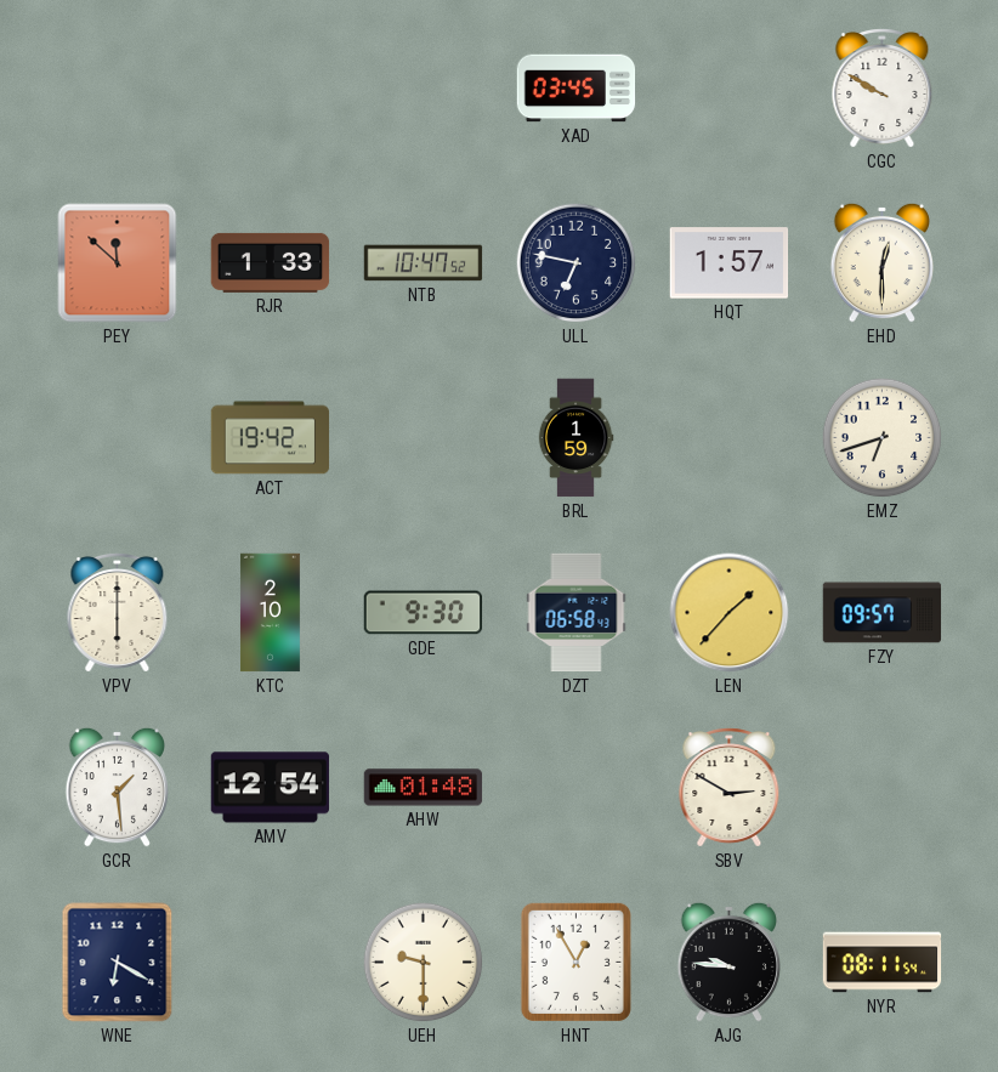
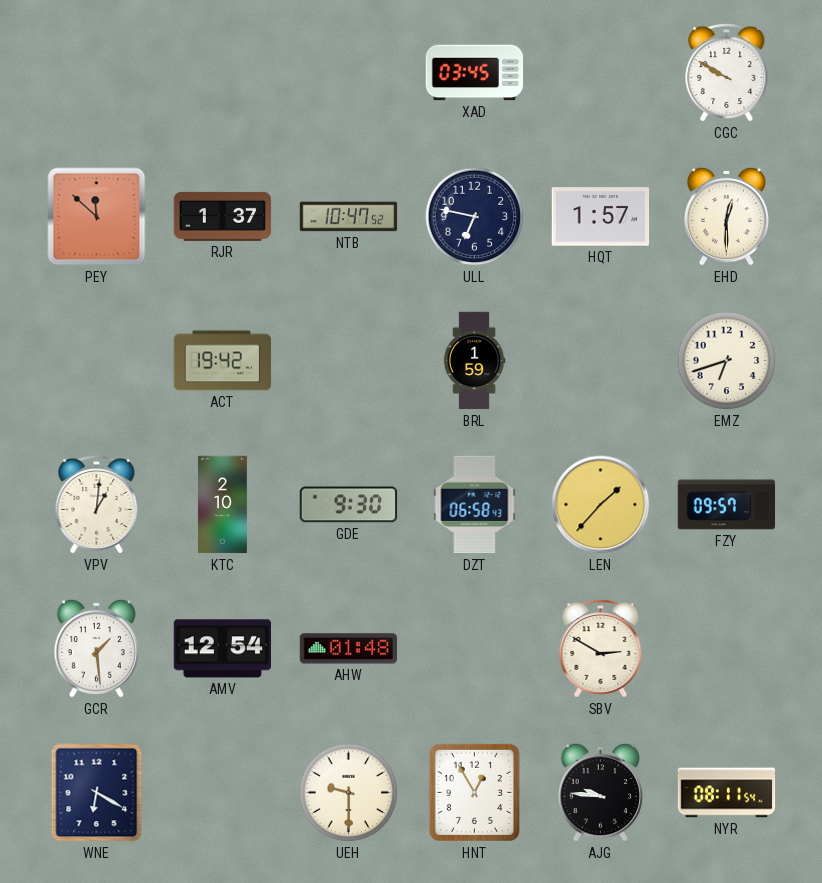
RJR: 1:33 -> 1:37
VPV: 6:00 -> 1:01
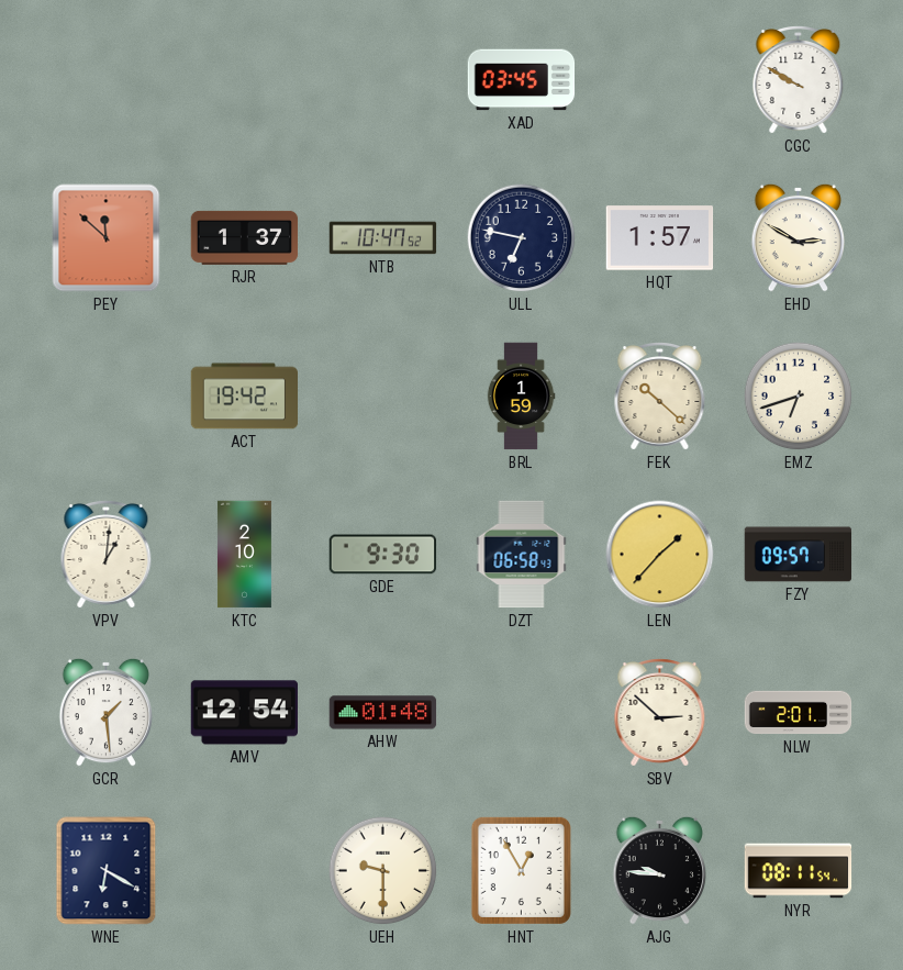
EHD: 12:30 -> 2:50
FEK: none -> 10:22
SBV: 2:50 -> 2:52
NLW: none -> 2:01
